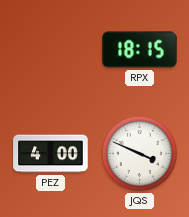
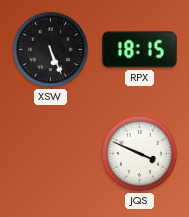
XSW: none -> 5:26
PEZ: 4:00 -> none
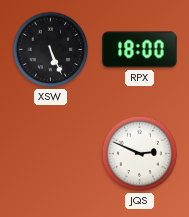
RPX: 18:15 -> 18:00
JQS: 3:49 -> 2:49
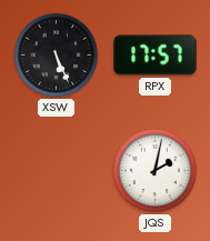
RPX: 18:00 -> 17:57
JQS: 2:49 -> 2:02
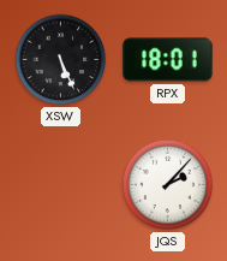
RPX: 17:57 -> 18:01
JQS: 2:02 -> 2:07
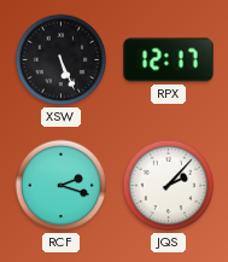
RPX: 18:01 -> 12:17
RCF: none -> 2:18
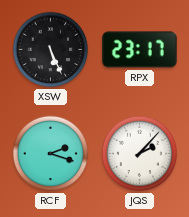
RPX: 12:17 -> 23:17
